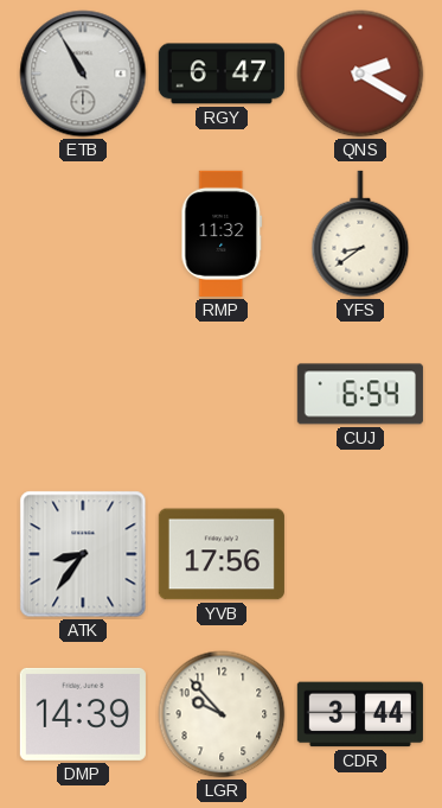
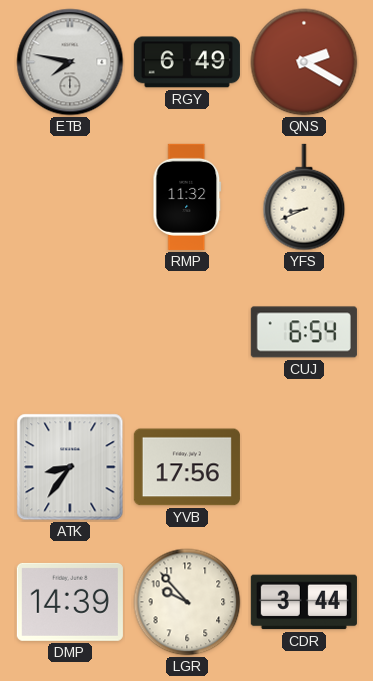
ETB: 10:55 -> 7:47
RGY: 6:47 -> 6:49
YFS: 8:39 -> 8:41
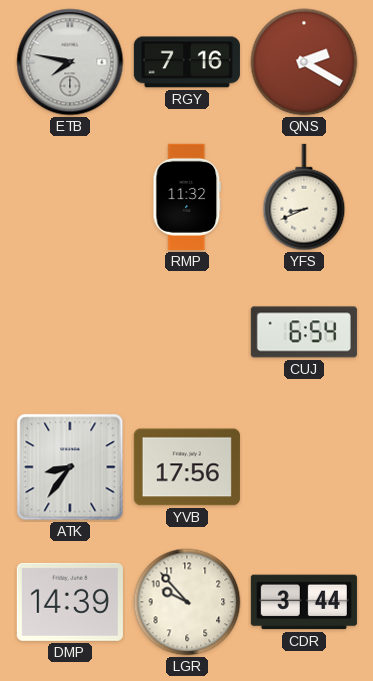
RGY: 6:49 -> 7:16
